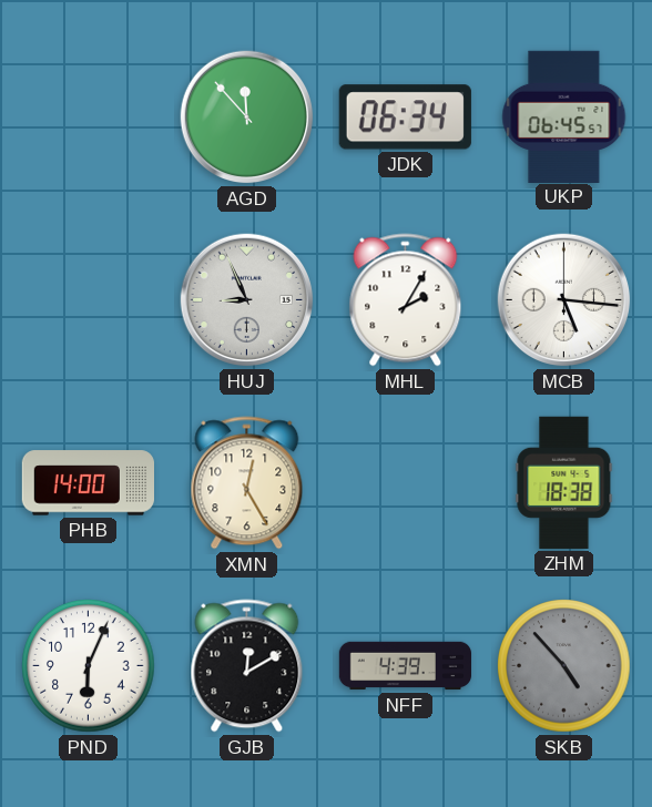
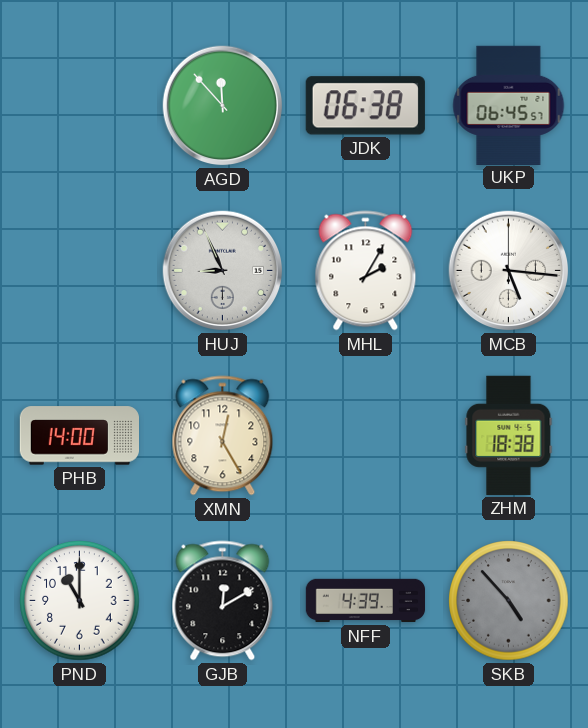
JDK: 06:34 -> 06:38
PND: 6:04 -> 11:00
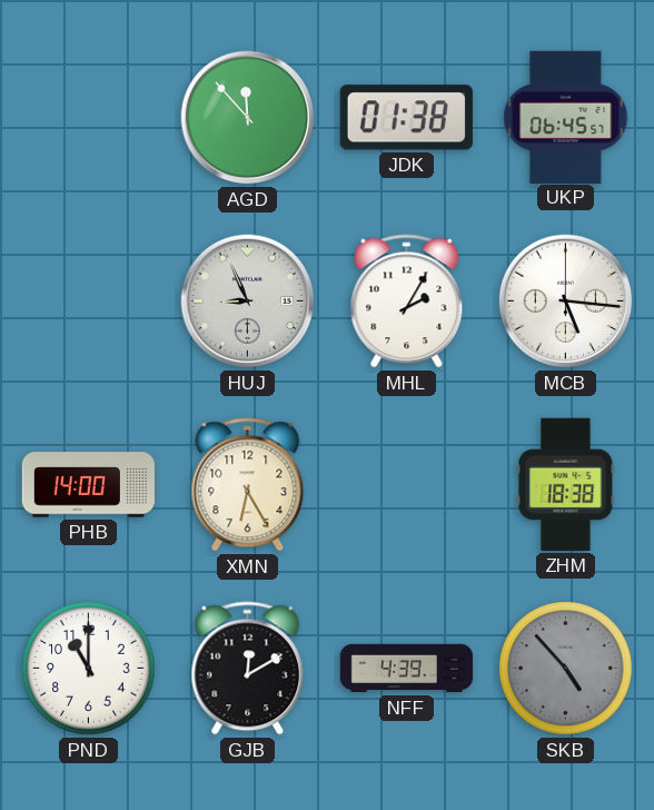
JDK: 06:38 -> 01:38
XMN: 12:25 -> 6:25
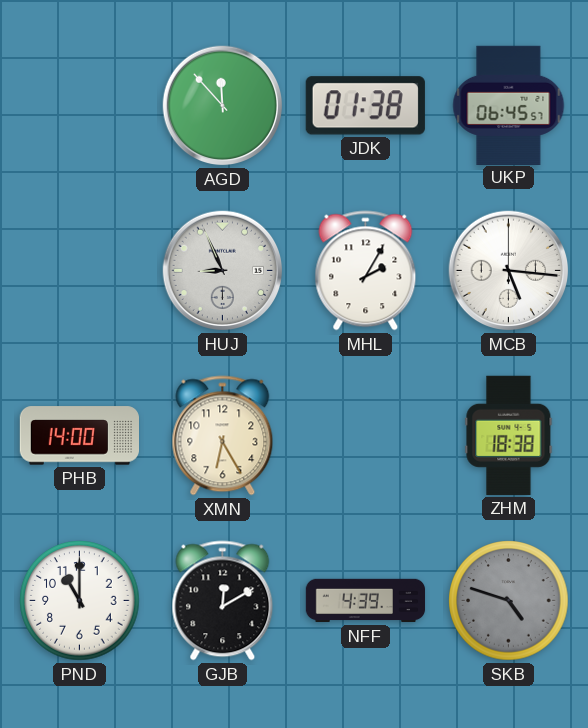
SKB: 4:53 -> 4:48
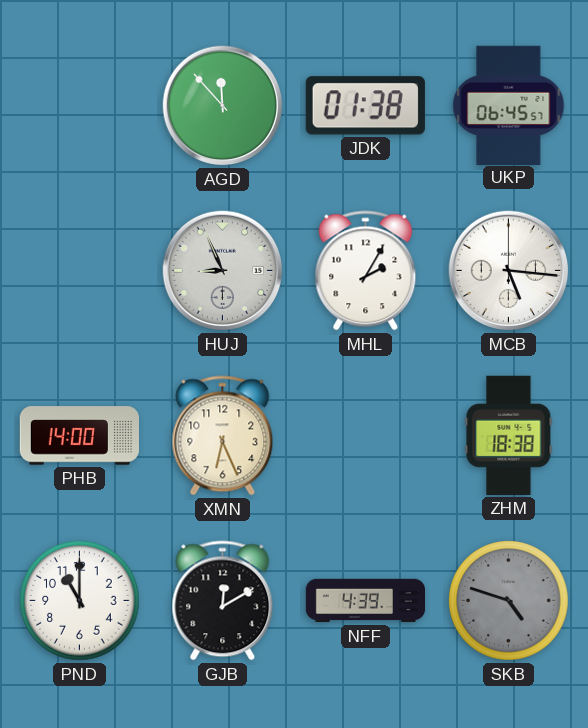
XMN: 6:25 -> 6:26
